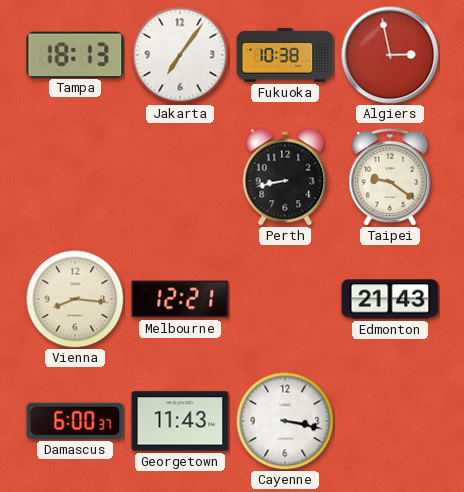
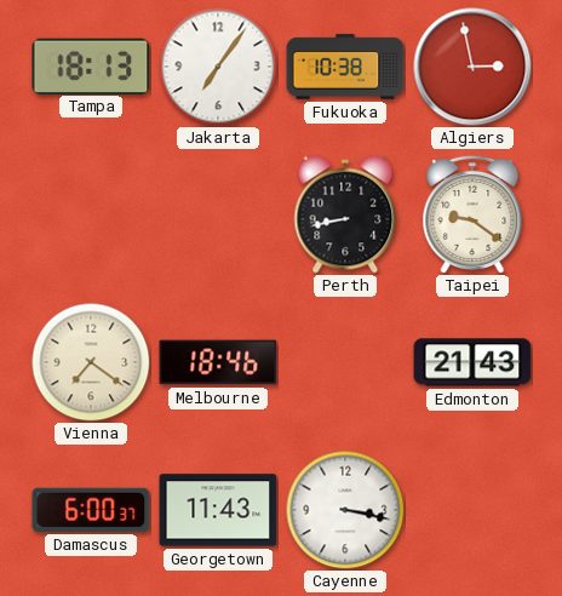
Vienna: 8:16 -> 7:21
Melbourne: 12:21 -> 18:46
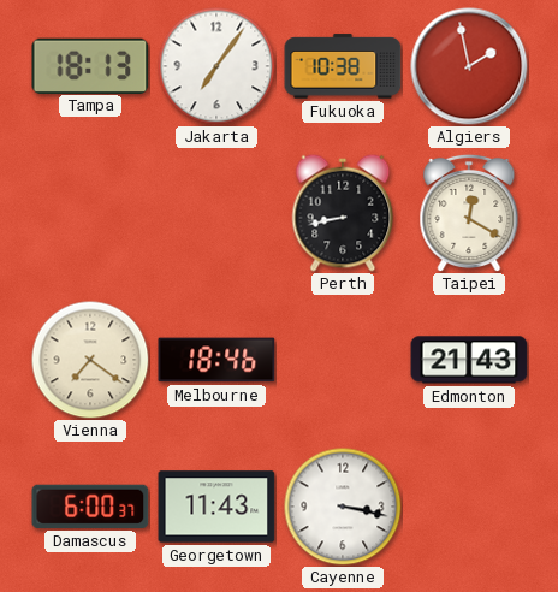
Algiers: 2:58 -> 1:58
Taipei: 9:21 -> 12:20
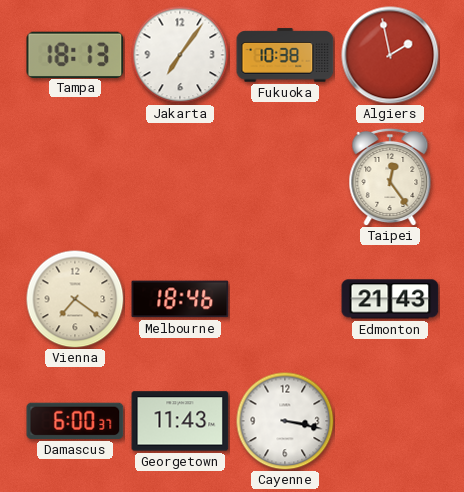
Perth: 8:43 -> none
Taipei: 12:20 -> 12:24
